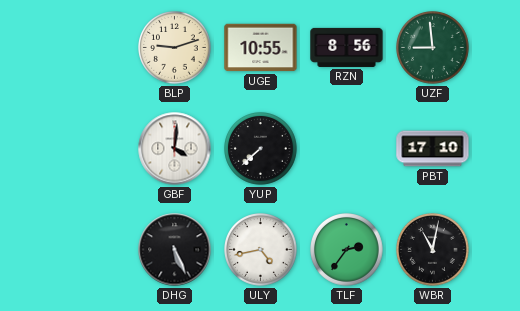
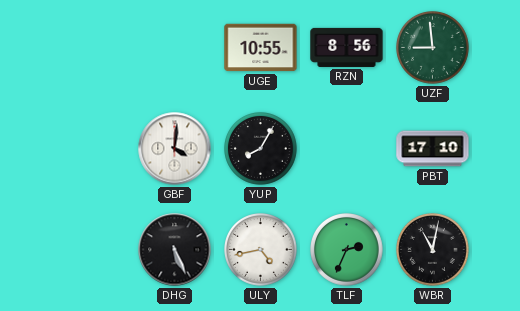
BLP: 9:12 -> none
YUP: 7:38 -> 8:05
TLF: 2:36 -> 2:34
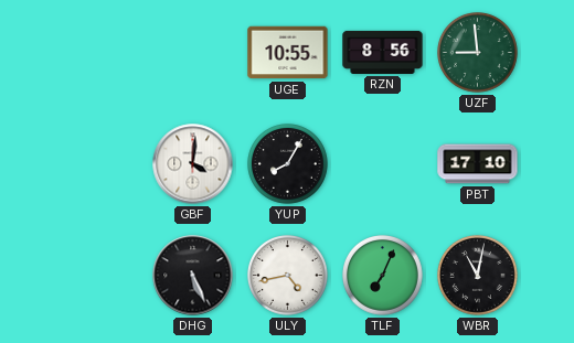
TLF: 2:34 -> 7:04
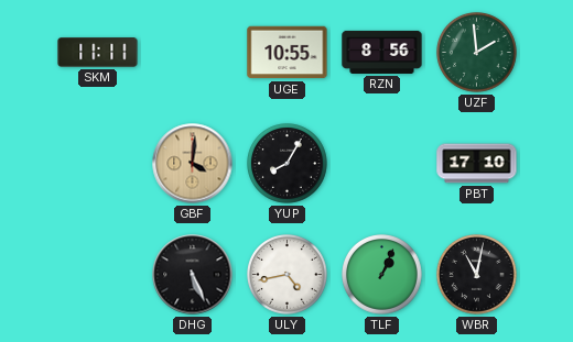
SKM: none -> 11:11
UZF: 8:59 -> 1:59
GBF dial: white -> champagne
TLF: 7:04 -> 1:04
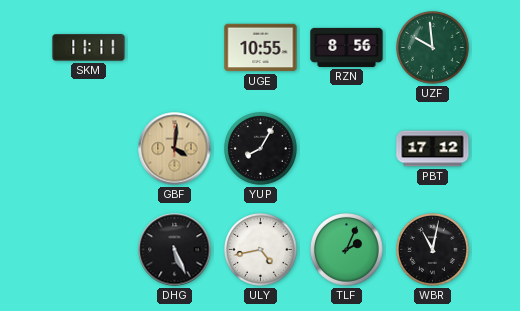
UZF: 1:59 -> 9:59
PBT: 17:10 -> 17:12
TLF: 1:04 -> 2:04
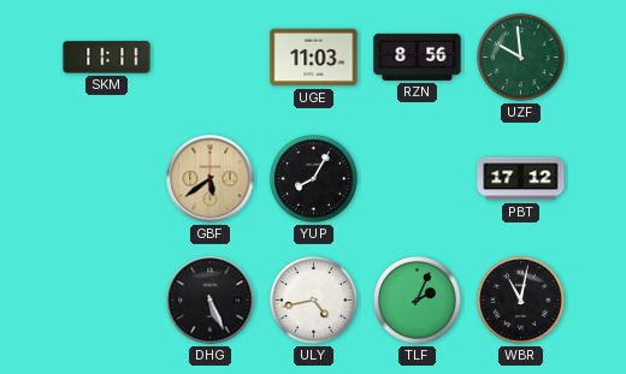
UGE: 10:55 -> 11:03
GBF: 4:01 -> 5:39
